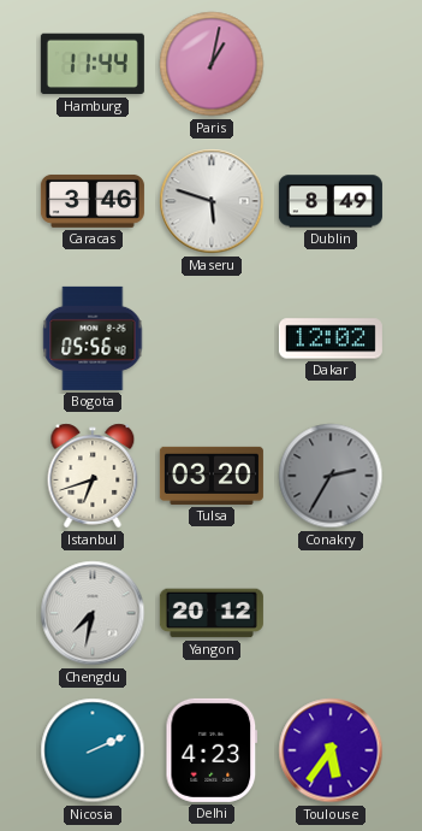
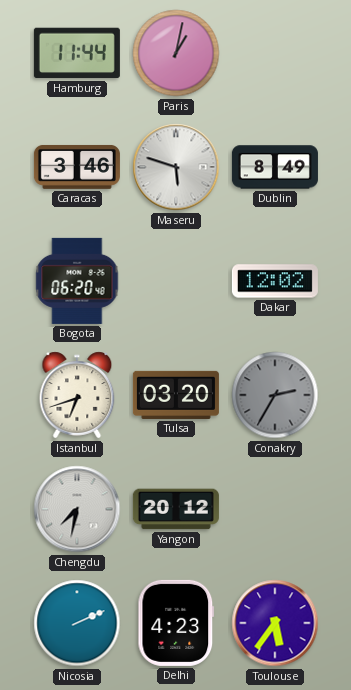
Bogota: 05:56 -> 06:20
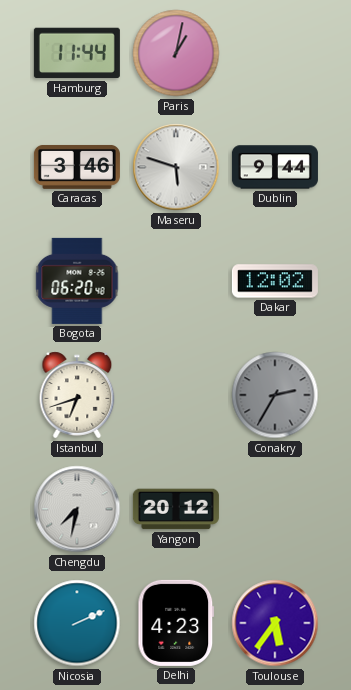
Dublin: 8:49 -> 9:44
Tulsa: 03:20 -> none
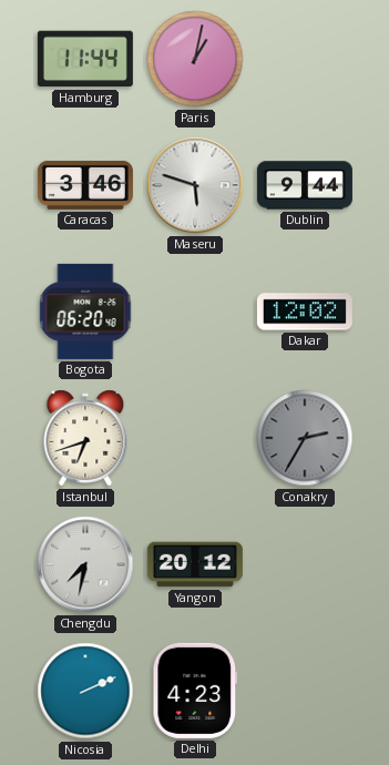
Toulouse: 5:36 -> none
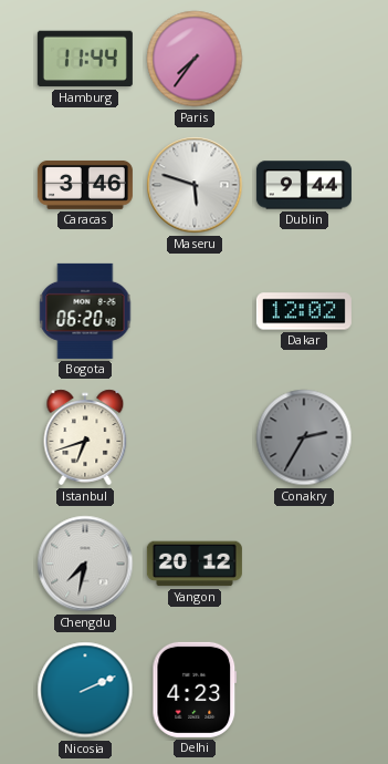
Paris: 1:02 -> 7:36
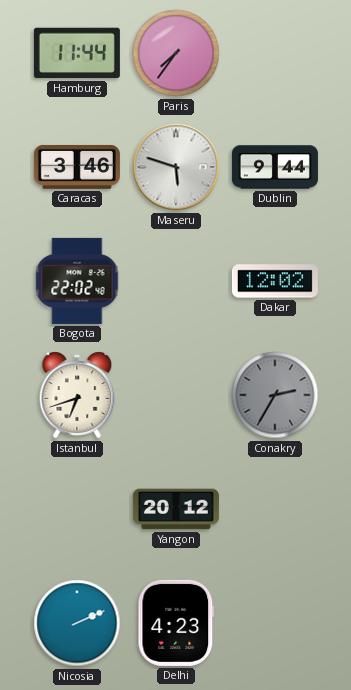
Bogota: 06:20 -> 22:02
Chengdu: 7:32 -> none
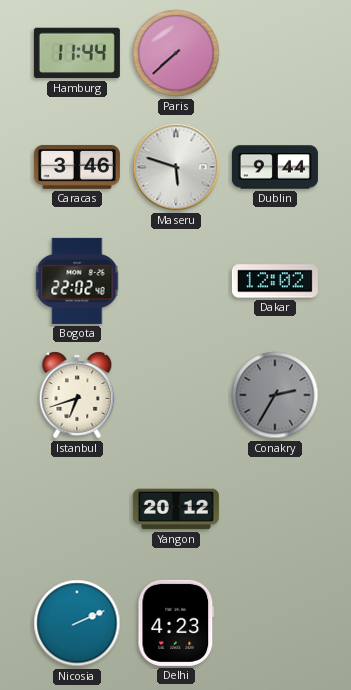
Paris: 7:36 -> 7:38
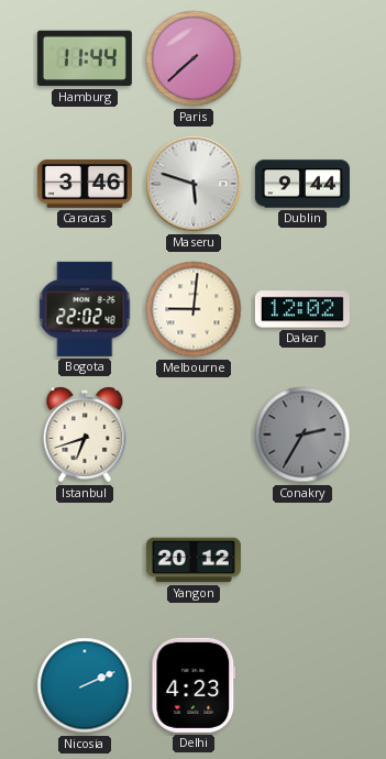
Melbourne: none -> 9:01
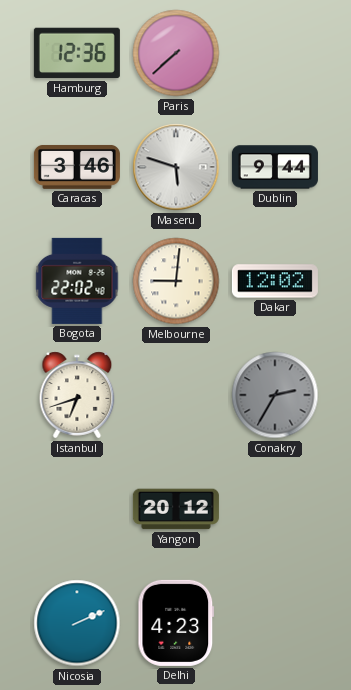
Hamburg: 11:44 -> 12:36
